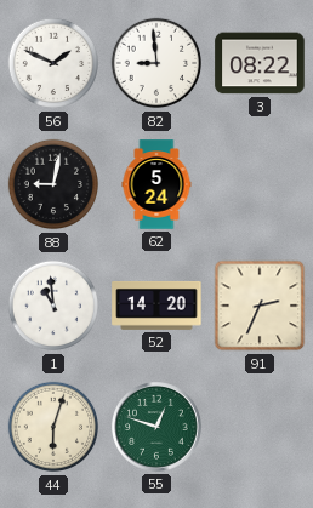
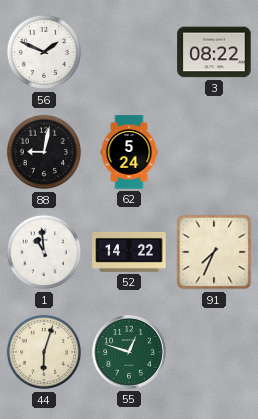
82: 8:59 -> none
52: 14:20 -> 14:22
91: 2:34 -> 7:34
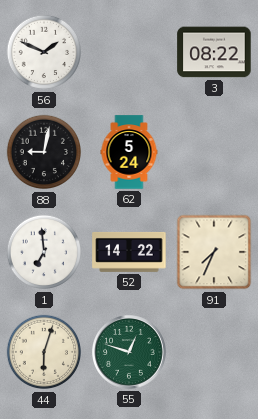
1: 10:59 -> 6:59
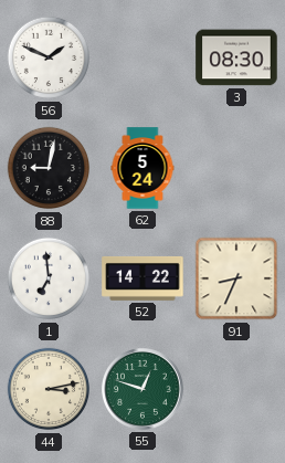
3: 08:22 -> 08:30
91: 7:34 -> 8:34
44: 6:03 -> 3:13
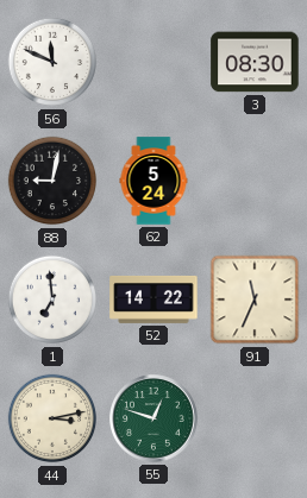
56: 1:49 -> 11:49
91: 8:34 -> 11:34
